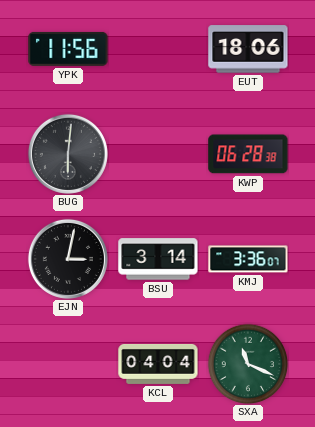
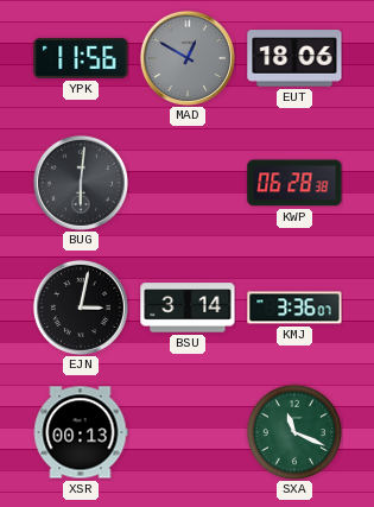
MAD: none -> 12:50
XSR: none -> 00:13
KCL: 04:04 -> none
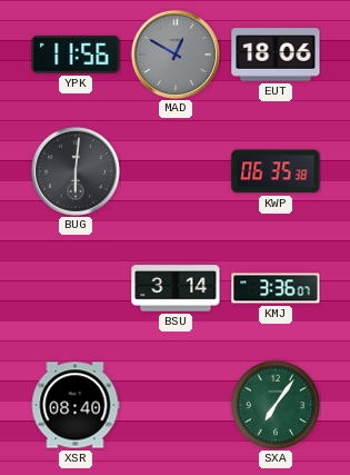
KWP: 06:28 -> 06:35
EJN: 3:02 -> none
XSR: 00:13 -> 08:40
SXA: 11:19 -> 7:06
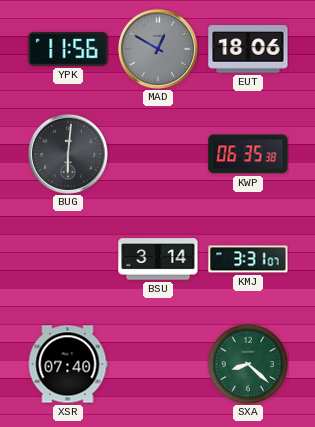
KMJ: 3:36 -> 3:31
XSR: 08:40 -> 07:40
SXA: 7:06 -> 8:22
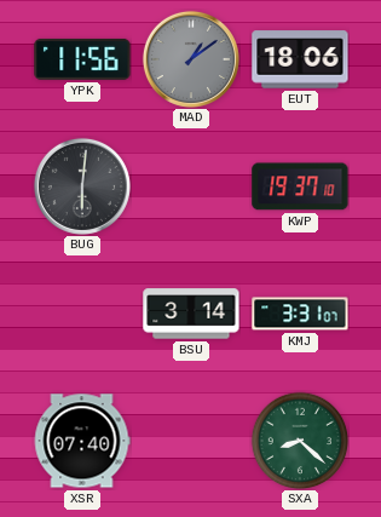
MAD: 12:50 -> 1:09
KWP: 06:35 -> 19:37
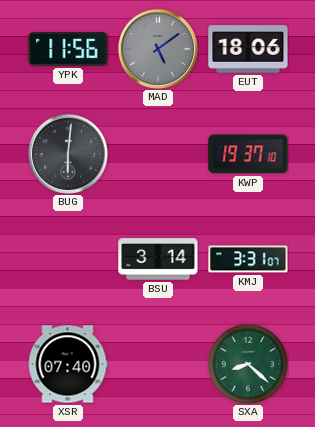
MAD: 1:09 -> 5:09
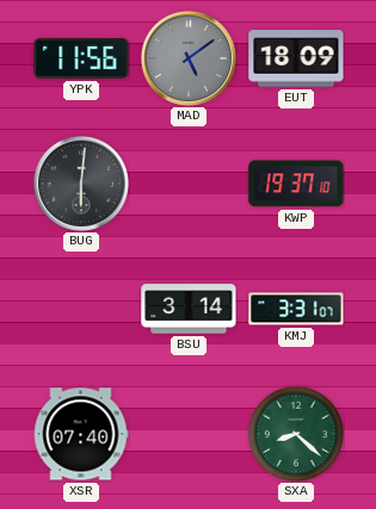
EUT: 18:06 -> 18:09
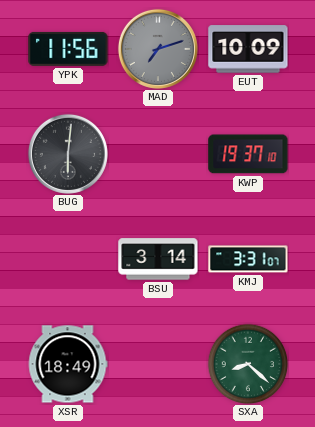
MAD: 5:09 -> 7:12
EUT: 18:09 -> 10:09
XSR: 07:40 -> 18:49
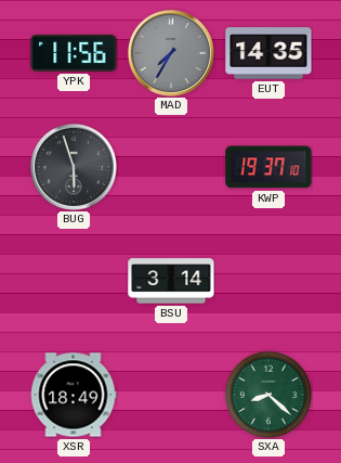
MAD: 7:12 -> 7:35
EUT: 10:09 -> 14:35
BUG: 6:01 -> 5:57
KMJ: 3:31 -> none
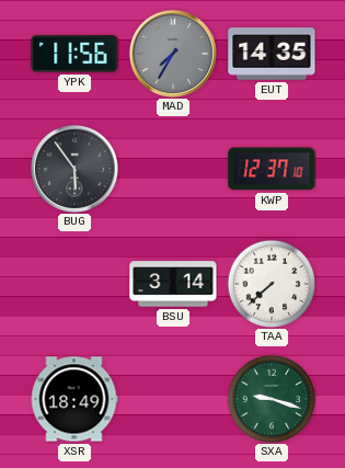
BUG: 5:57 -> 5:54
KWP: 19:37 -> 12:37
TAA: none -> 7:38
SXA: 8:22 -> 9:18
